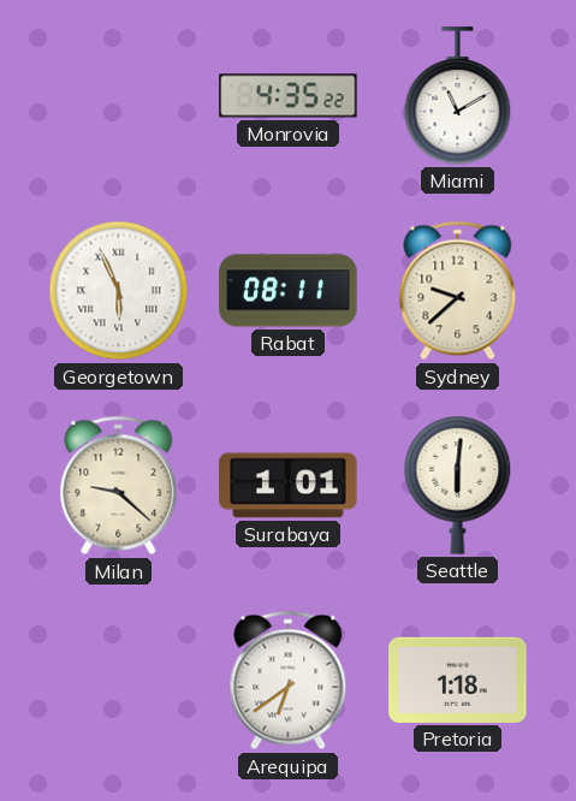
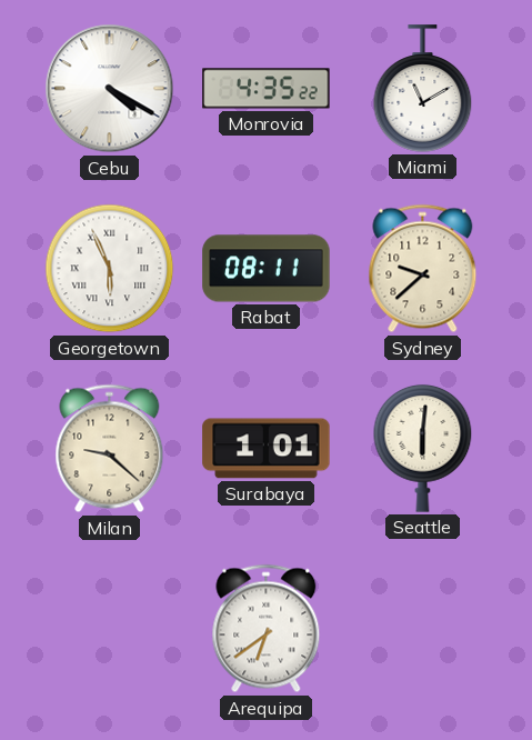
Cebu: none -> 4:20
Pretoria: 1:18 -> none
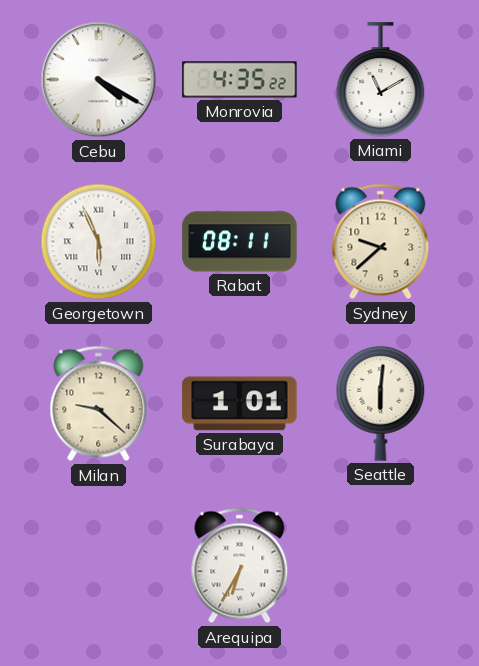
Arequipa: 6:39 -> 6:35
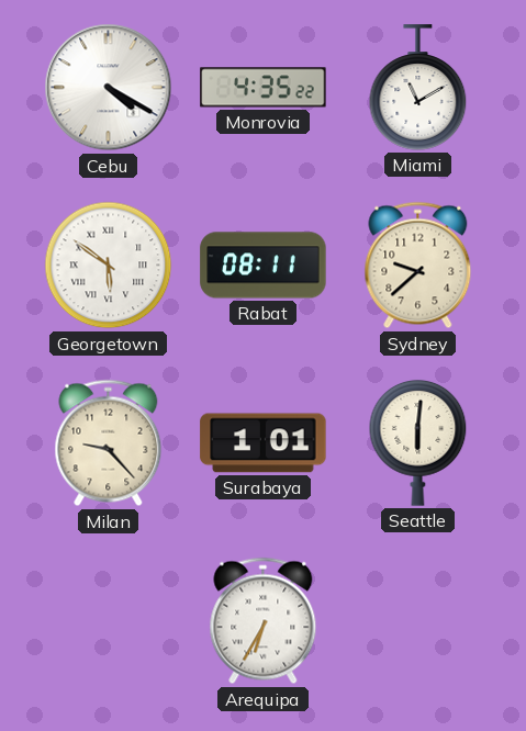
Georgetown: 5:56 -> 5:51
Milan: 9:22 -> 9:23
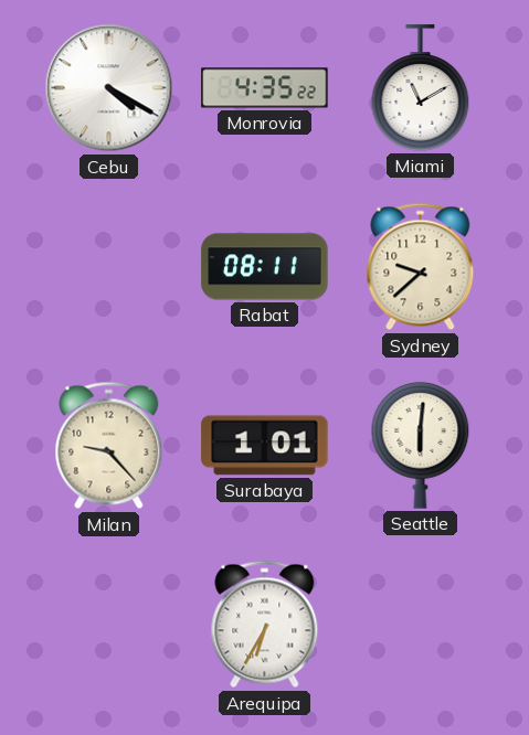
Georgetown: 5:51 -> none
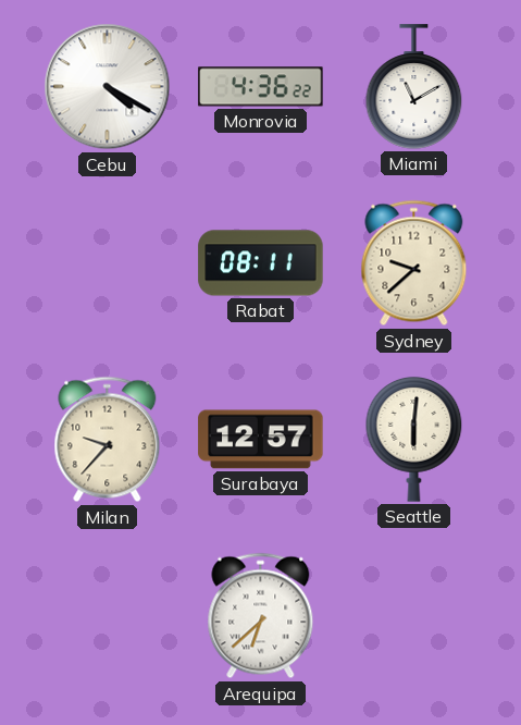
Monrovia: 4:35 -> 4:36
Milan: 9:23 -> 9:37
Surabaya: 1:01 -> 12:57
Arequipa: 6:35 -> 6:38
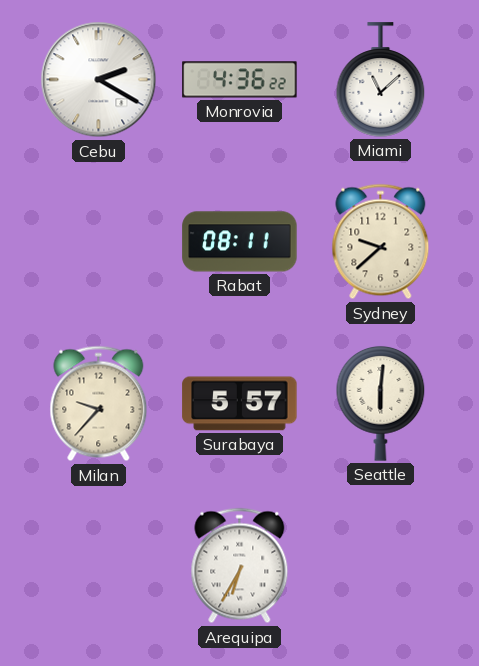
Cebu: 4:20 -> 2:20
Miami: 11:10 -> 11:08
Surabaya: 12:57 -> 5:57
Arequipa: 6:38 -> 6:35
